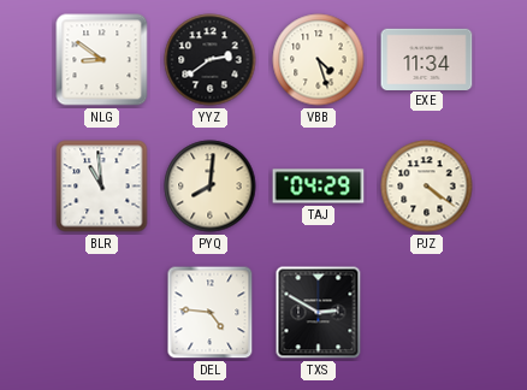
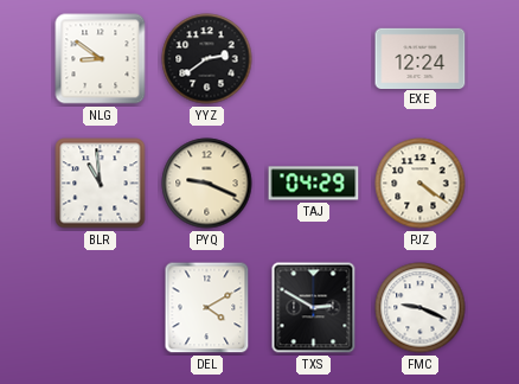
VBB: 4:27 -> none
EXE: 11:34 -> 12:24
PYQ: 8:01 -> 9:19
DEL: 4:46 -> 4:10
FMC: none -> 9:19
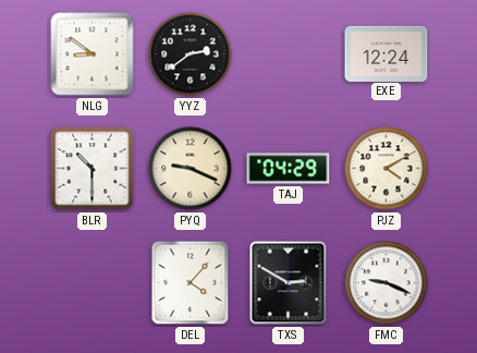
BLR: 10:59 -> 10:30
PJZ: 4:21 -> 4:10
DEL: 4:10 -> 4:07
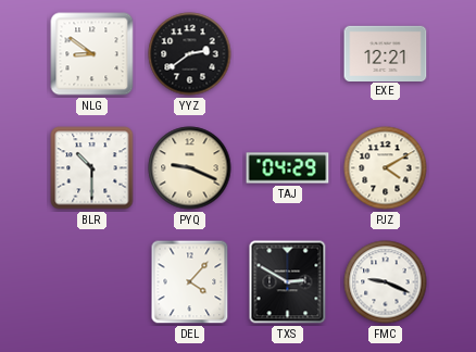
EXE: 12:24 -> 12:21
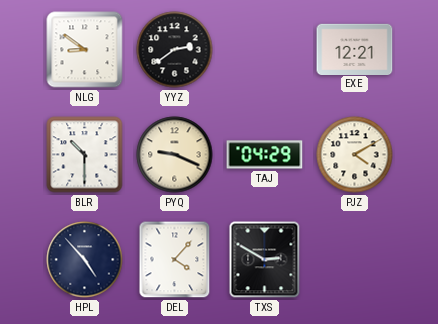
HPL: none -> 4:53
FMC: 9:19 -> none
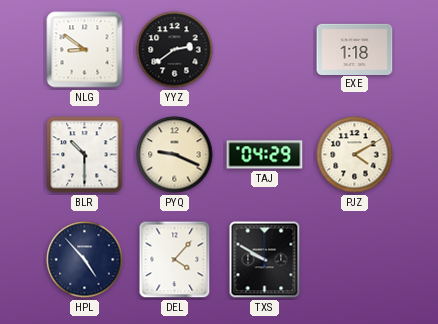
EXE: 12:21 -> 1:18
TXS: 2:50 -> 9:50
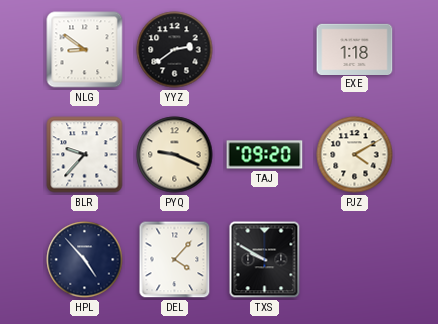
BLR: 10:30 -> 9:37
TAJ: 04:29 -> 09:20
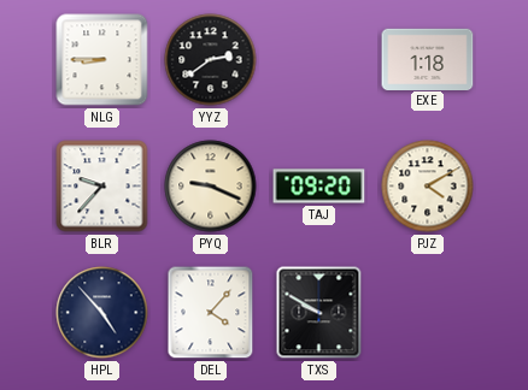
NLG: 8:51 -> 8:45
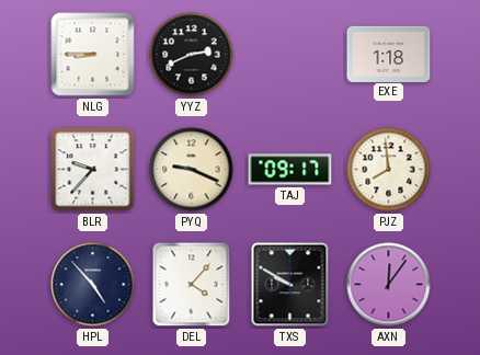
YYZ: 2:39 -> 2:41
TAJ: 09:20 -> 09:17
PJZ: 4:10 -> 7:59
AXN: none -> 12:06
